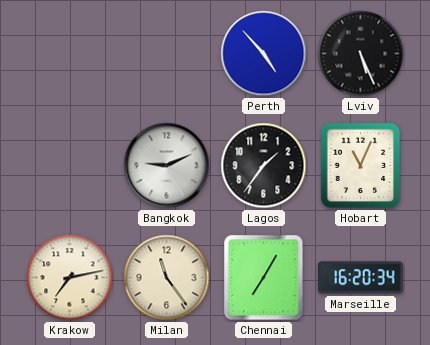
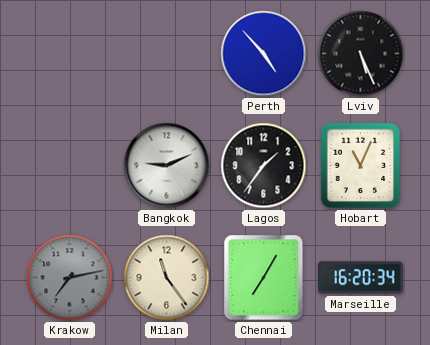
Krakow dial: cream -> grey
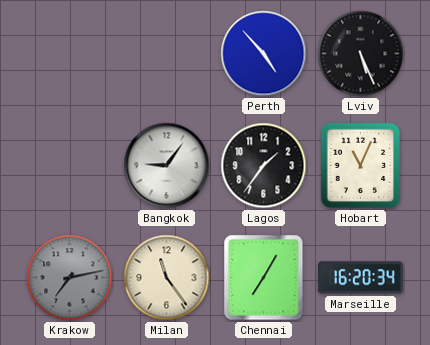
Bangkok: 9:11 -> 9:06
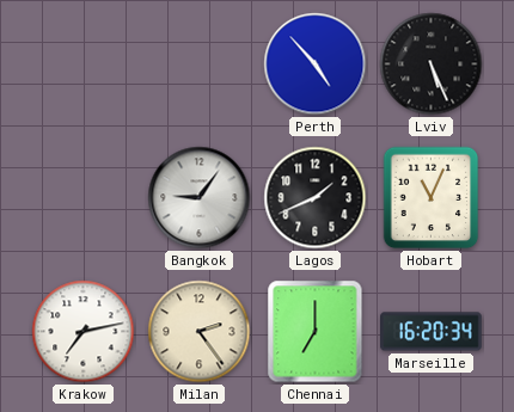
Lagos: 1:36 -> 1:41
Krakow dial: grey -> white
Milan: 11:24 -> 2:24
Chennai: 7:05 -> 7:00
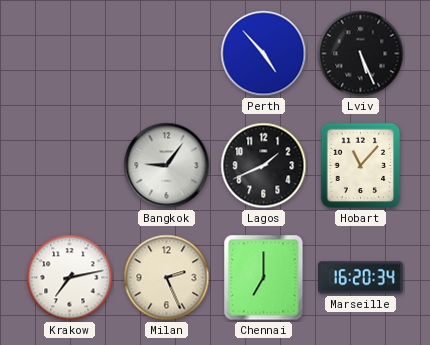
Hobart: 11:04 -> 11:07
Milan: 2:24 -> 2:26
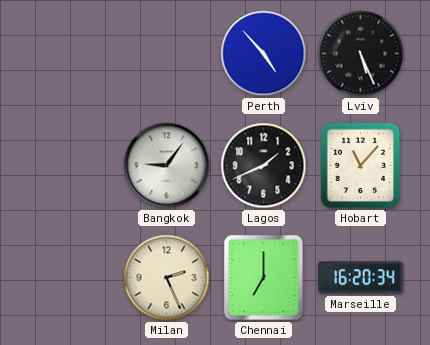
Krakow: 7:13 -> none
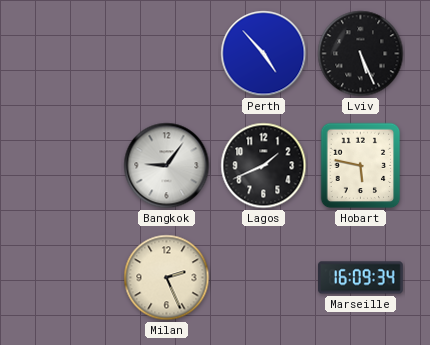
Hobart: 11:07 -> 5:47
Chennai: 7:00 -> none
Marseille: 16:20 -> 16:09
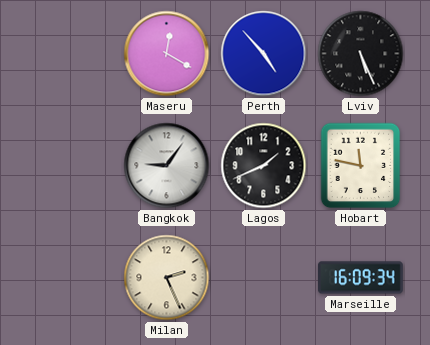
Maseru: none -> 12:20
Hobart: 5:47 -> 11:47
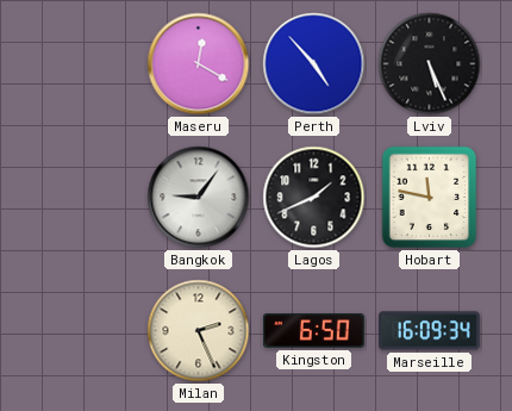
Kingston: none -> 6:50
